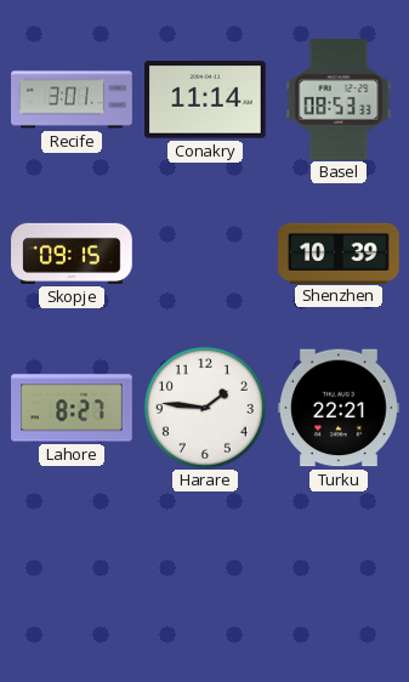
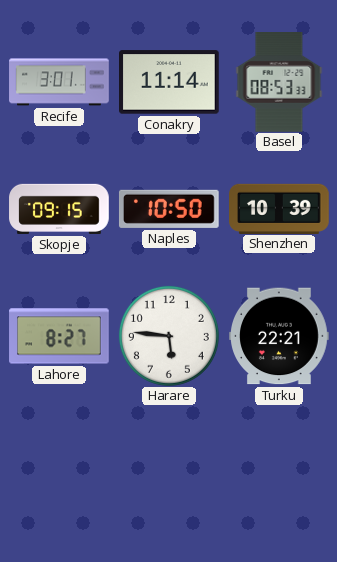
Naples: none -> 10:50
Harare: 1:46 -> 5:46
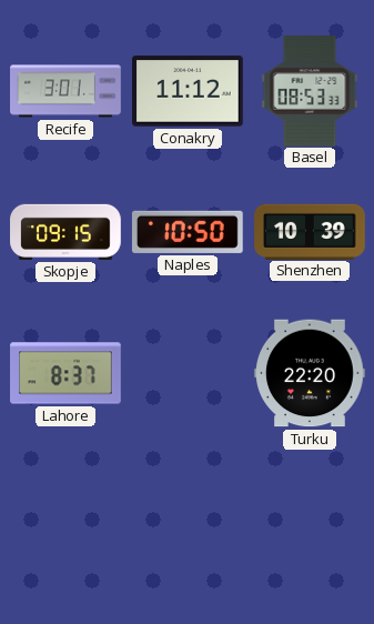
Conakry: 11:14 -> 11:12
Lahore: 8:27 -> 8:37
Harare: 5:46 -> none
Turku: 22:21 -> 22:20
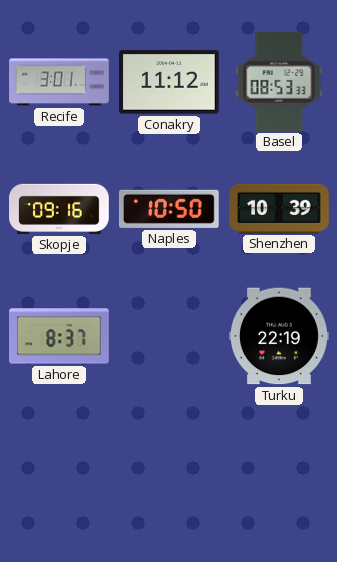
Skopje: 09:15 -> 09:16
Turku: 22:20 -> 22:19
